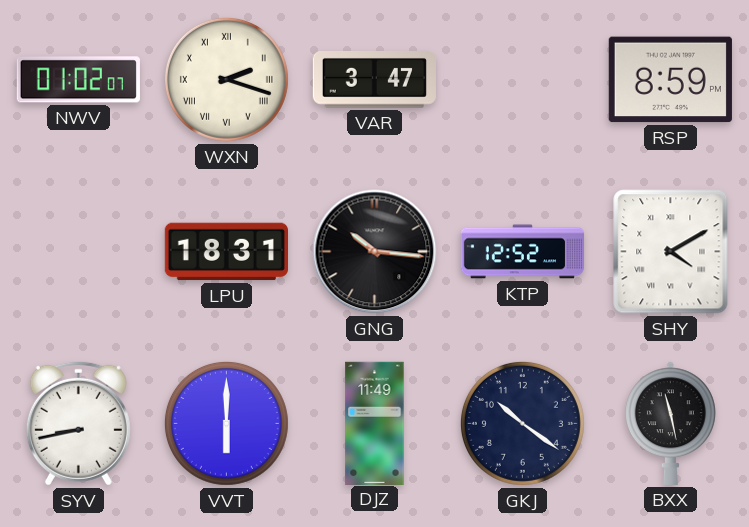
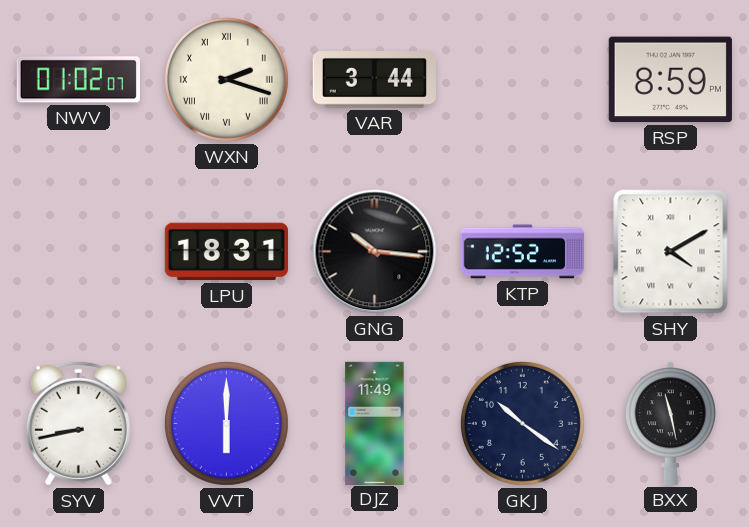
VAR: 3:47 -> 3:44
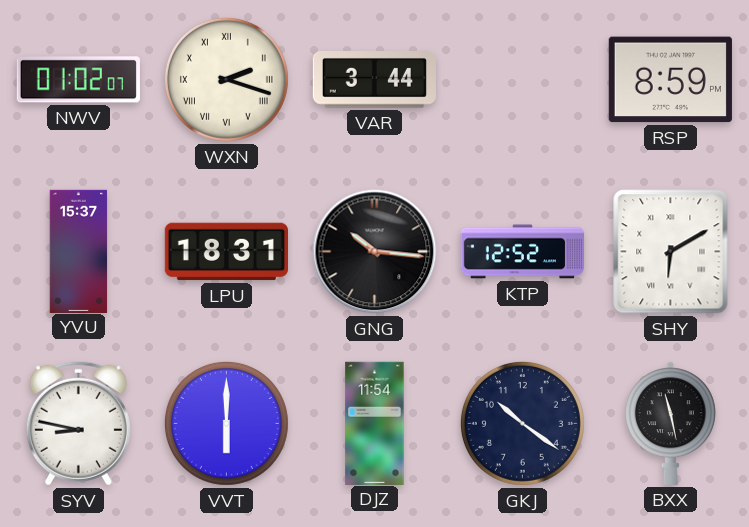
YVU: none -> 15:37
SHY: 4:10 -> 6:10
SYV: 8:43 -> 8:47
DJZ: 11:49 -> 11:54
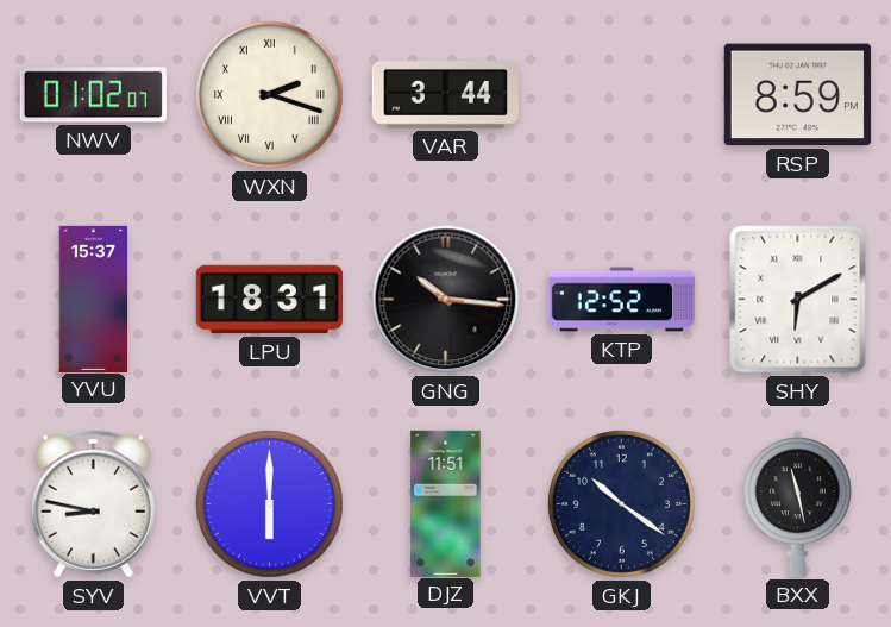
DJZ: 11:54 -> 11:51
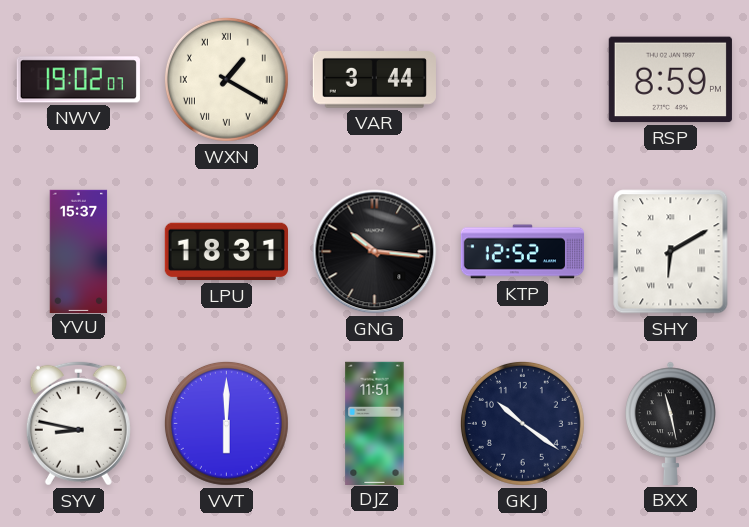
NWV: 01:02 -> 19:02
WXN: 2:18 -> 1:20
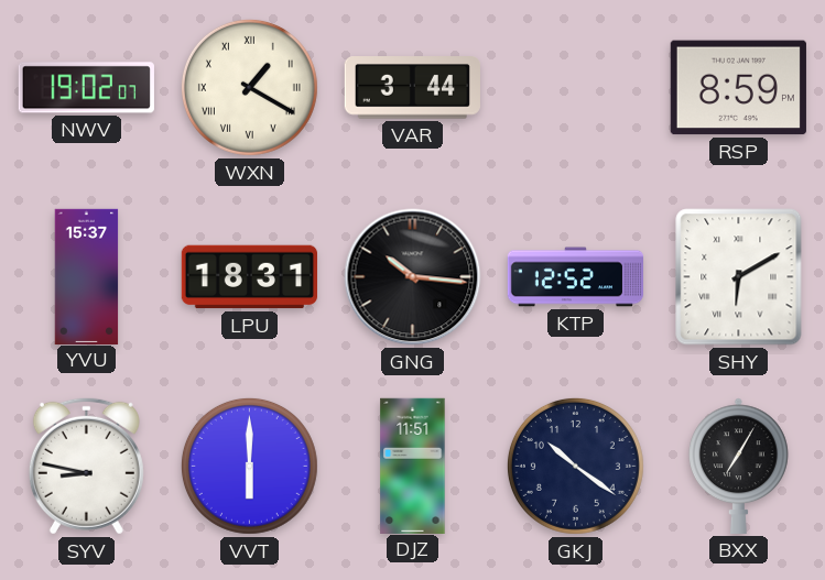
BXX: 11:28 -> 7:05
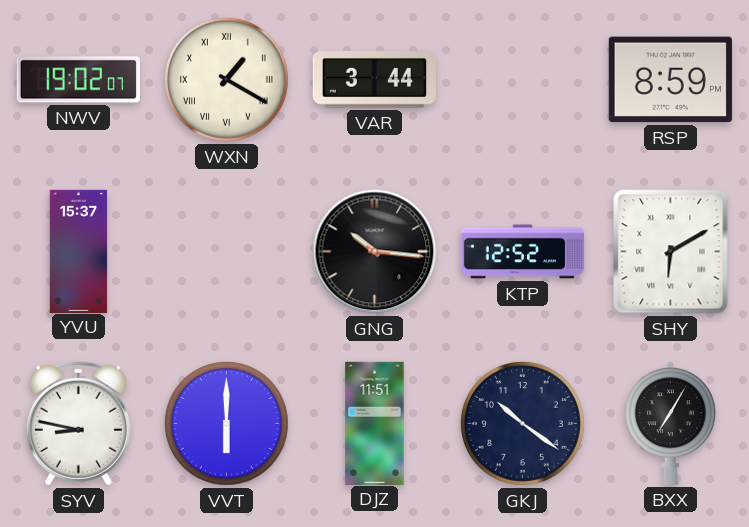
LPU: 18:31 -> none
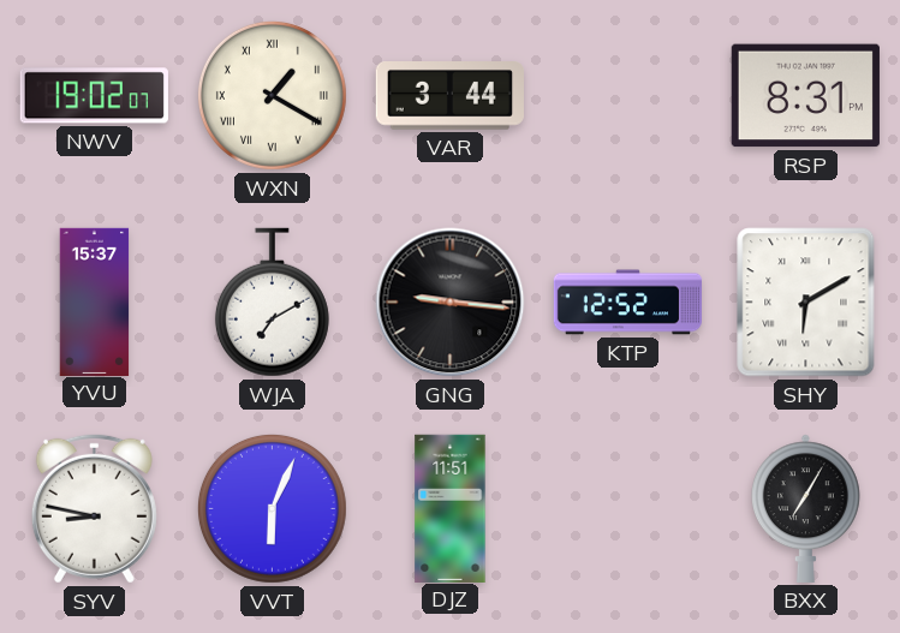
RSP: 8:59 -> 8:31
WJA: none -> 7:10
GNG: 10:16 -> 9:16
VVT: 6:00 -> 6:04
GKJ: 10:21 -> none
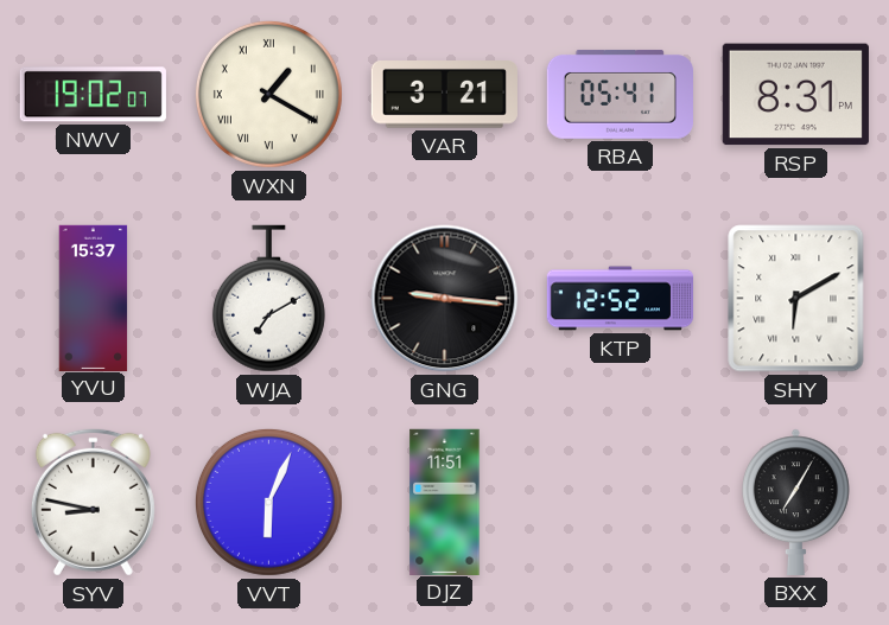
VAR: 3:44 -> 3:21
RBA: none -> 05:41
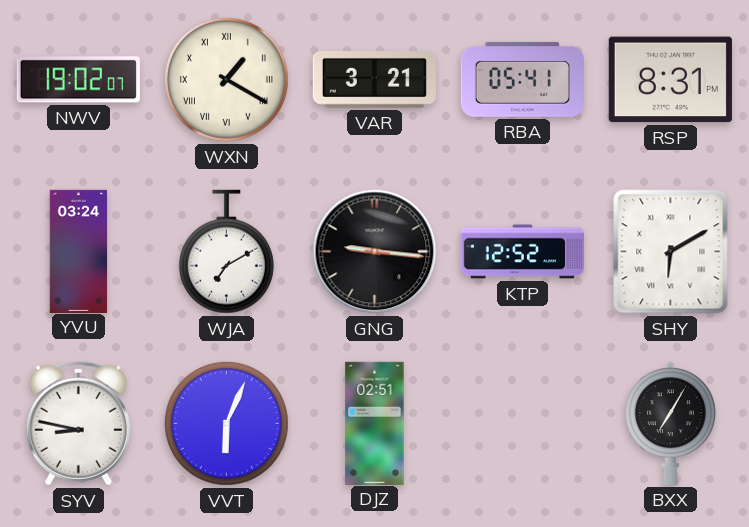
YVU: 15:37 -> 03:24
DJZ: 11:51 -> 02:51
